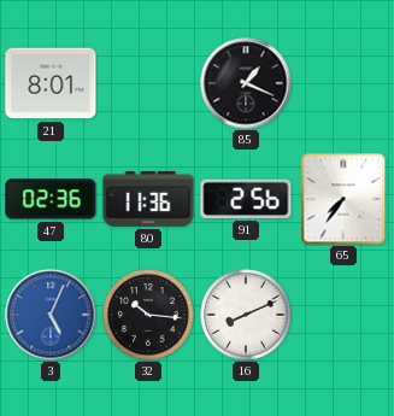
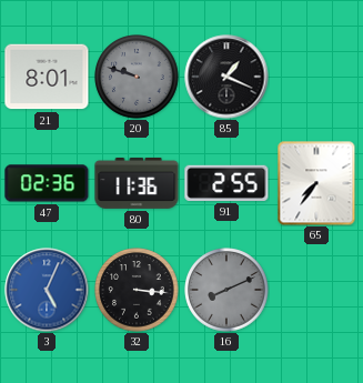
20: none -> 9:48
91: 2:56 -> 2:55
32: 10:16 -> 3:16
16 dial: white -> grey
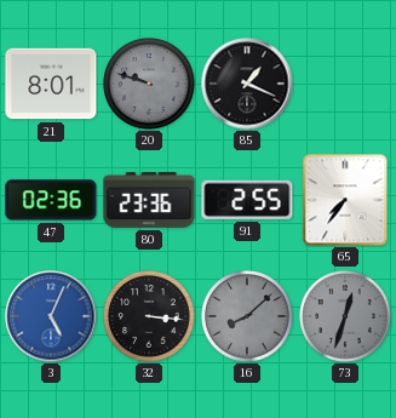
80: 11:36 -> 23:36
16: 8:11 -> 8:08
73: none -> 12:33
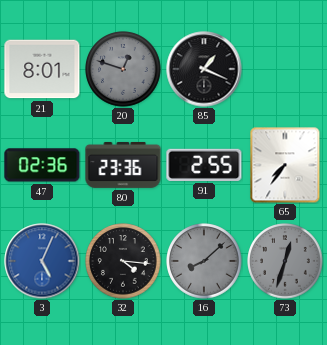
20: 9:48 -> 12:48
32: 3:16 -> 4:16
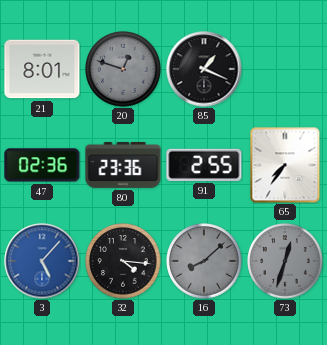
3: 5:04 -> 5:07
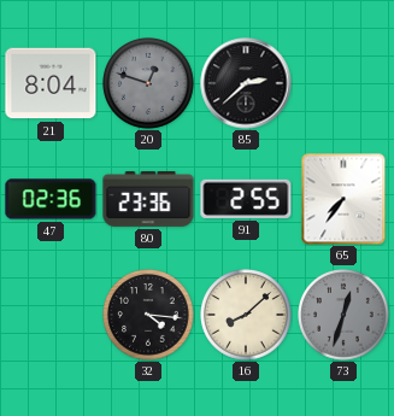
21: 8:01 -> 8:04
85: 1:19 -> 2:38
3: 5:07 -> none
16 dial: grey -> cream
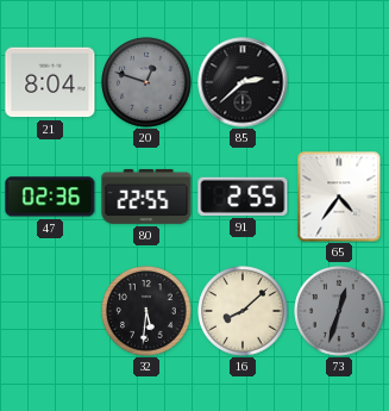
80: 23:36 -> 22:55
65: 7:36 -> 4:36
32: 4:16 -> 5:31
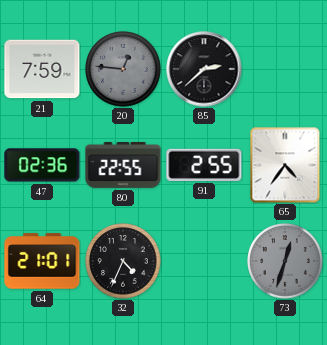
21: 8:04 -> 7:59
20: 12:48 -> 12:46
64: none -> 21:01
32: 5:31 -> 4:34
16: 8:08 -> none
